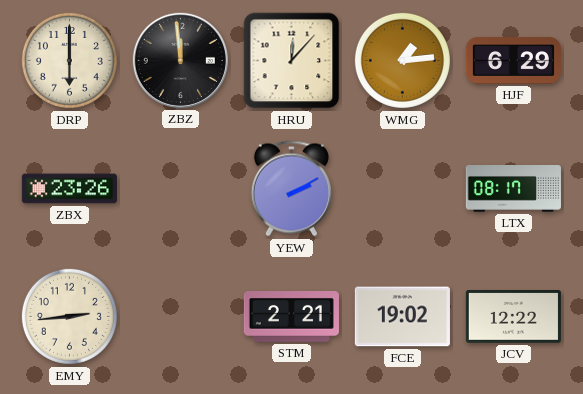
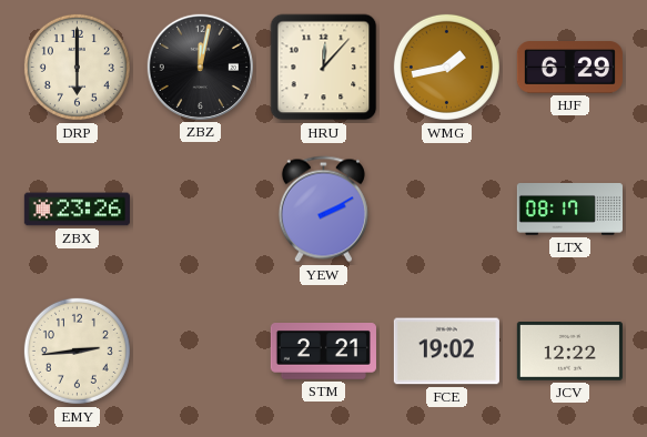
ZBZ: 11:59 -> 12:02
WMG: 1:14 -> 1:43
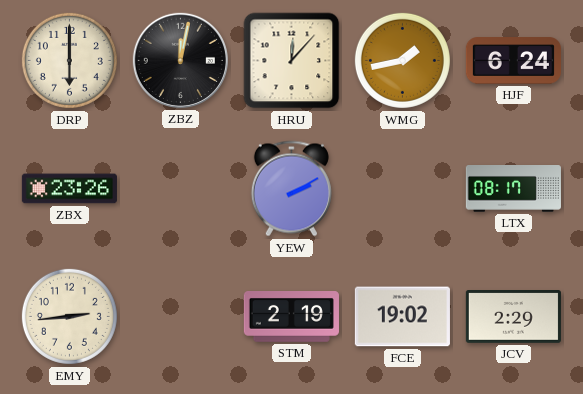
HJF: 6:29 -> 6:24
STM: 2:21 -> 2:19
JCV: 12:22 -> 2:29
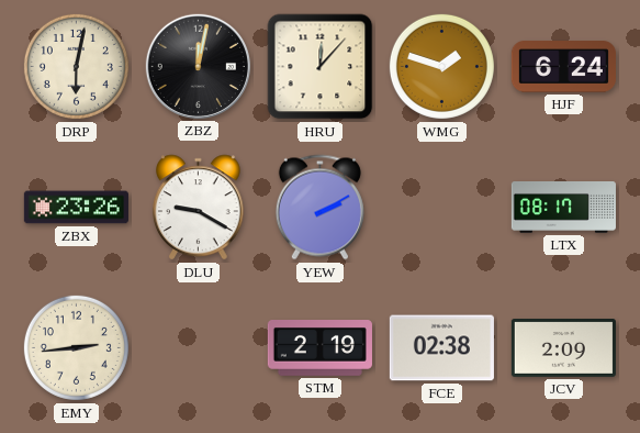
DRP: 6:00 -> 6:02
WMG: 1:43 -> 1:48
DLU: none -> 9:20
FCE: 19:02 -> 02:38
JCV: 2:29 -> 2:09
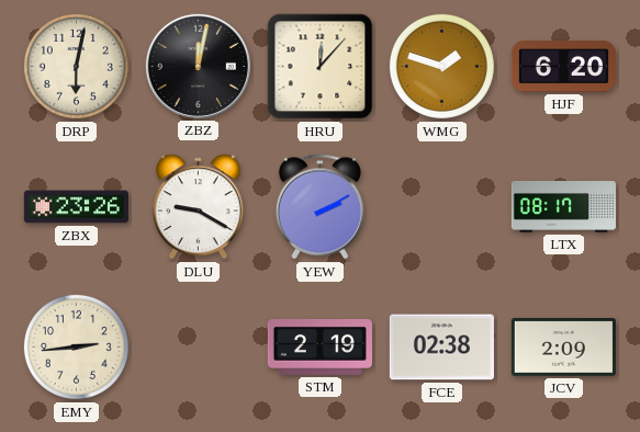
HJF: 6:24 -> 6:20
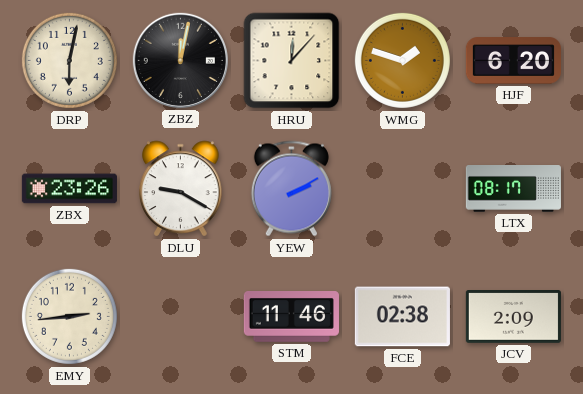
STM: 2:19 -> 11:46
